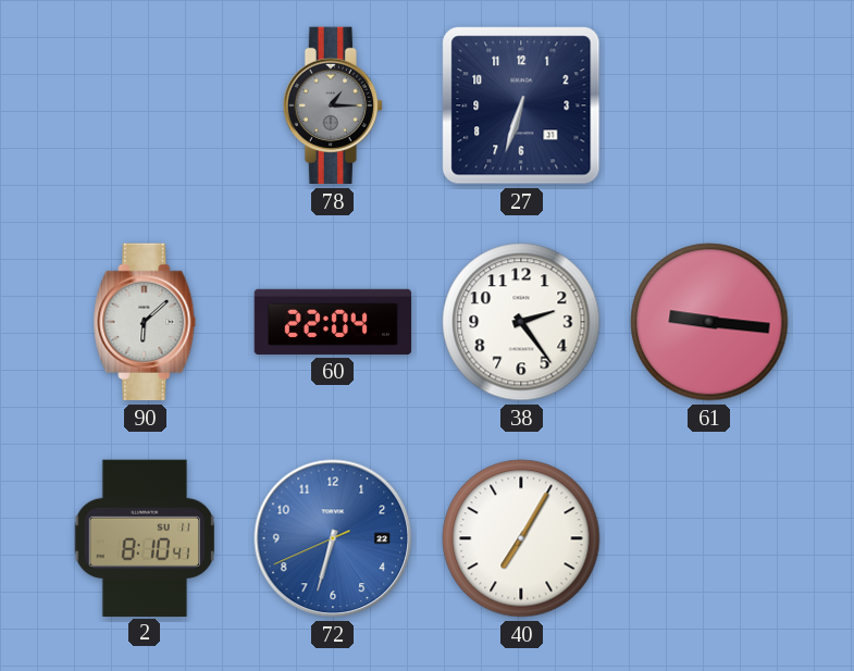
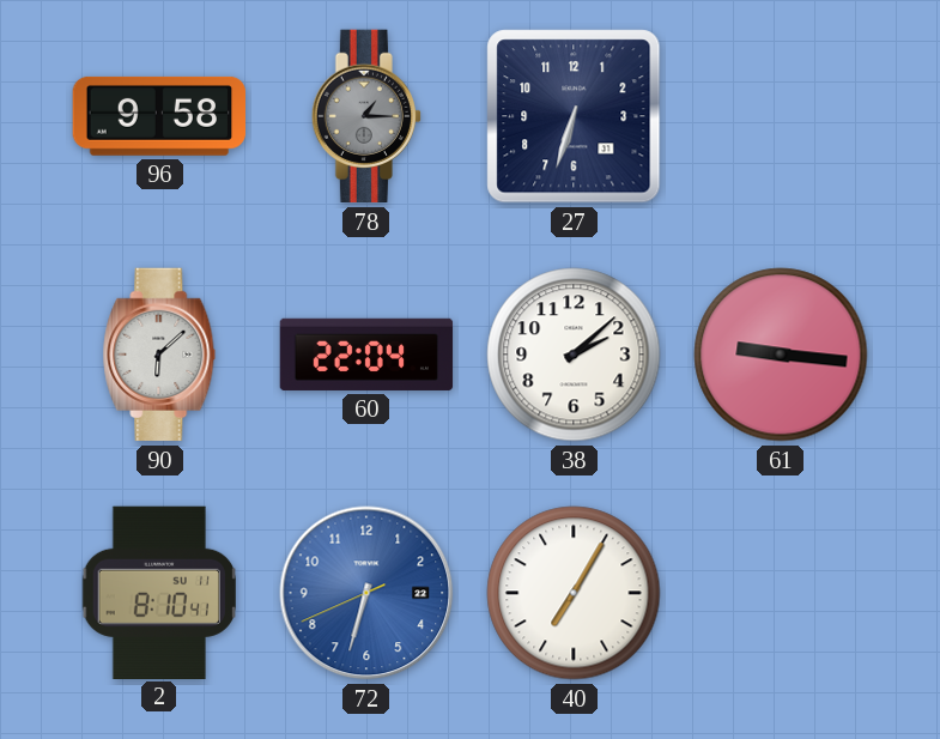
96: none -> 9:58
38: 2:24 -> 2:08
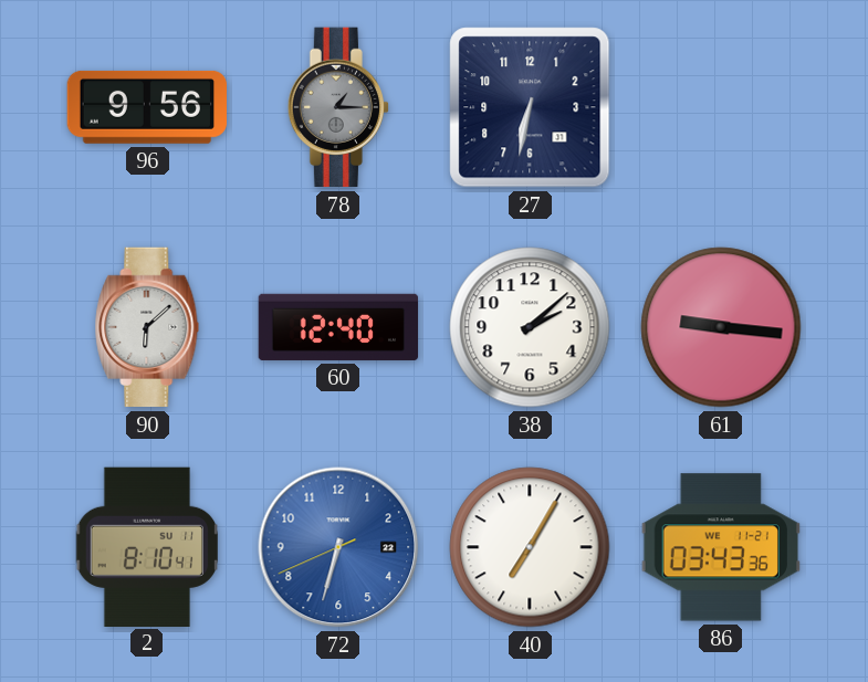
96: 9:58 -> 9:56
27: 6:33 -> 6:32
60: 22:04 -> 12:40
86: none -> 03:43
